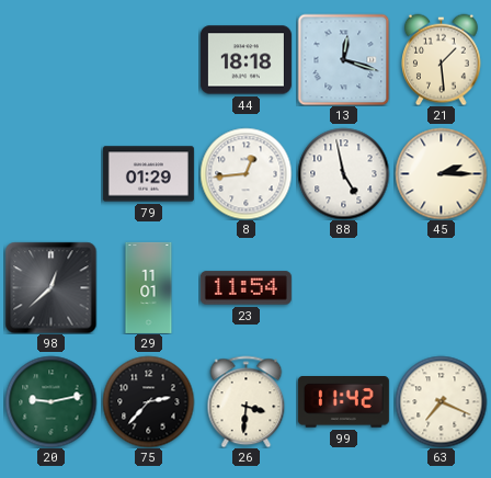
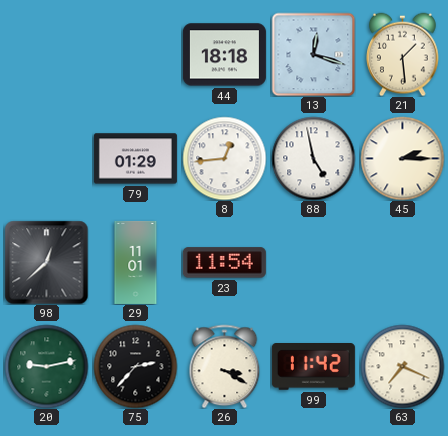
26: 3:31 -> 3:20
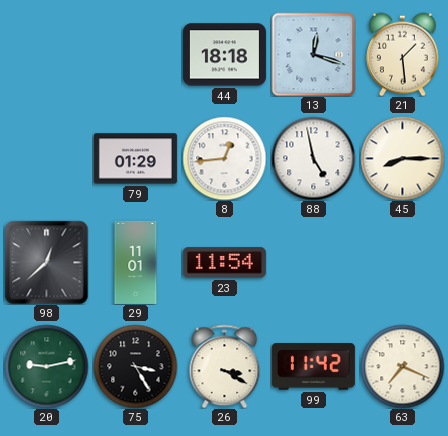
45: 2:15 -> 8:15
75: 2:37 -> 3:25
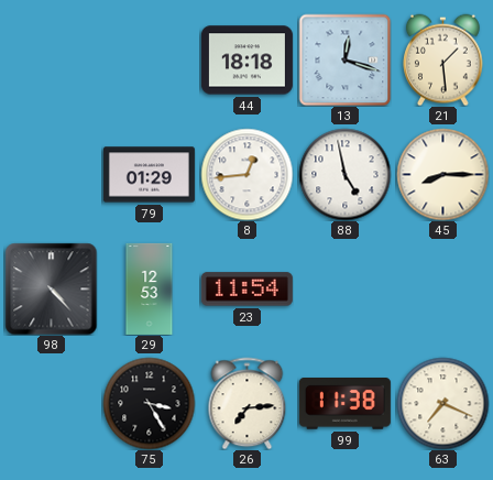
98: 12:38 -> 4:23
29: 11:01 -> 12:53
20: 9:13 -> none
26: 3:20 -> 7:14
99: 11:42 -> 11:38
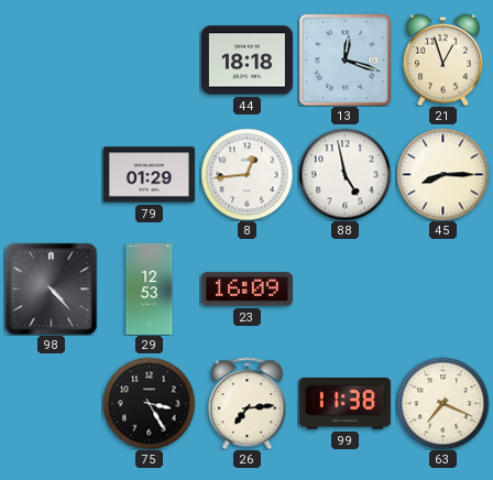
21: 1:29 -> 12:57
23: 11:54 -> 16:09
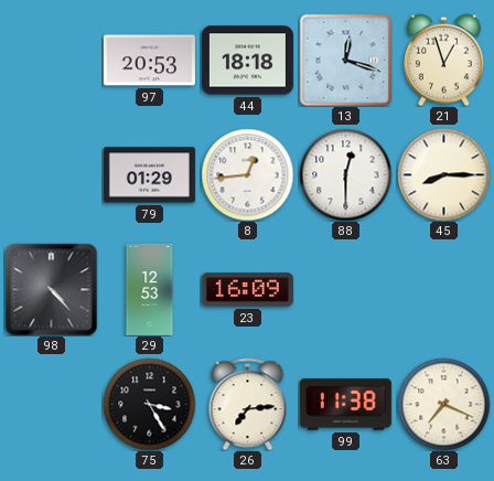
97: none -> 20:53
88: 4:58 -> 12:30
